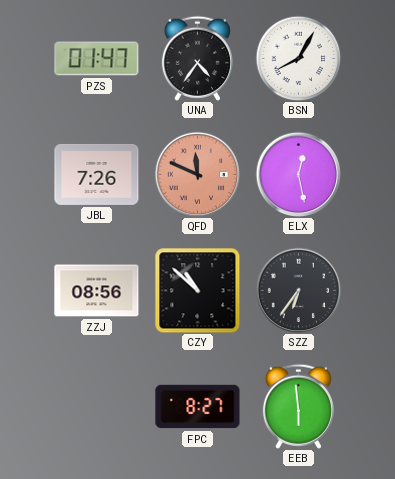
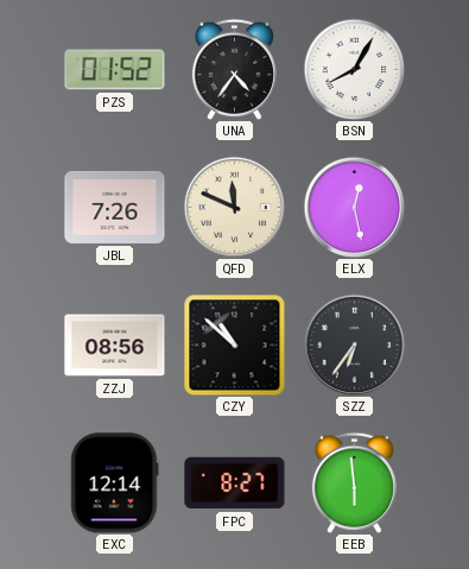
PZS: 01:47 -> 01:52
QFD dial: salmon -> cream
EXC: none -> 12:14
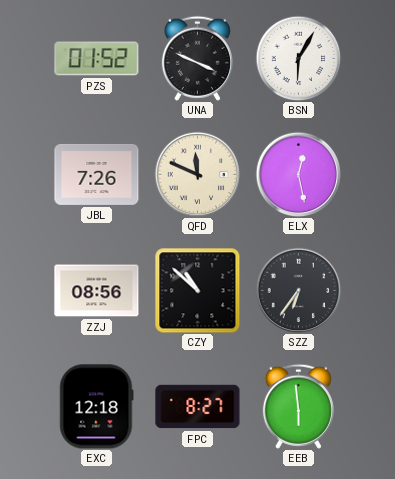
UNA: 4:36 -> 3:49
BSN: 8:05 -> 6:05
EXC: 12:14 -> 12:18
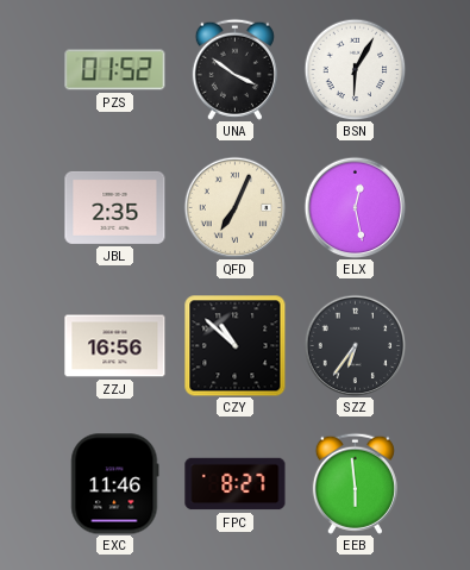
UNA: 3:49 -> 3:51
JBL: 7:26 -> 2:35
QFD: 11:49 -> 7:04
ZZJ: 08:56 -> 16:56
EXC: 12:18 -> 11:46
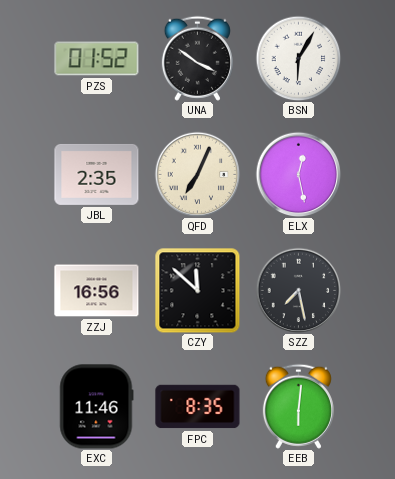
CZY: 10:52 -> 11:52
SZZ: 6:36 -> 7:28
FPC: 8:27 -> 8:35
EEB: 5:59 -> 6:01
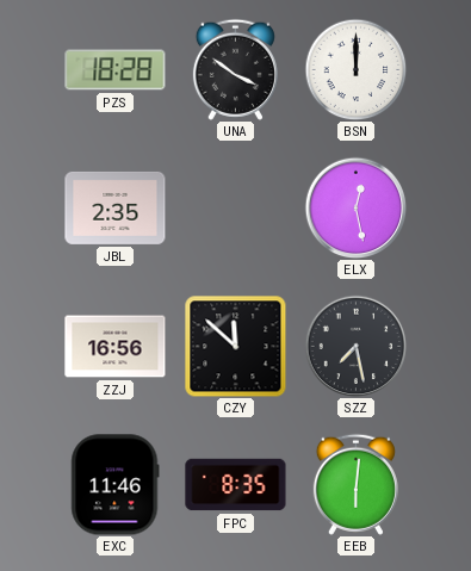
PZS: 01:52 -> 18:28
BSN: 6:05 -> 12:00
QFD: 7:04 -> none
